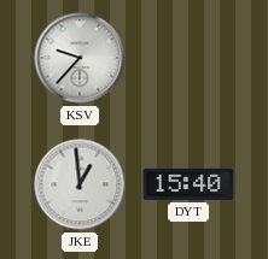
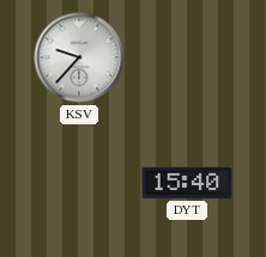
JKE: 12:59 -> none
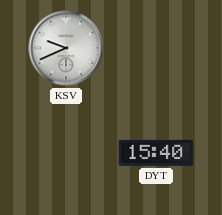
KSV: 9:37 -> 9:41
